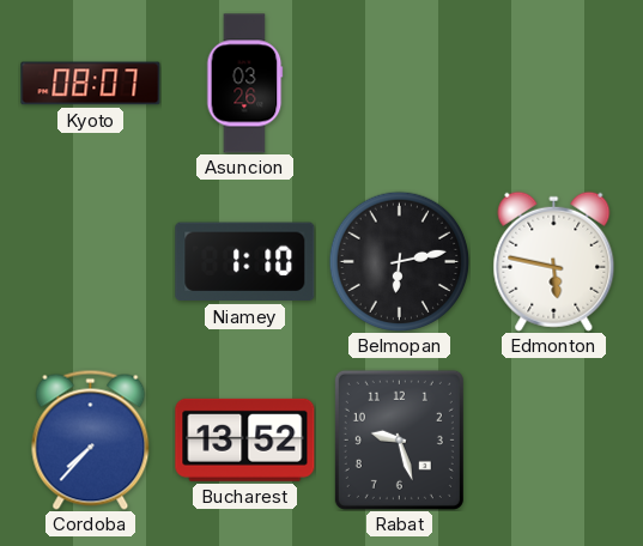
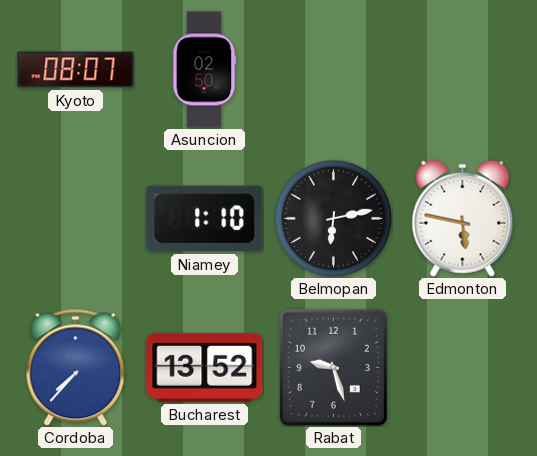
Asuncion: 03:26 -> 02:50
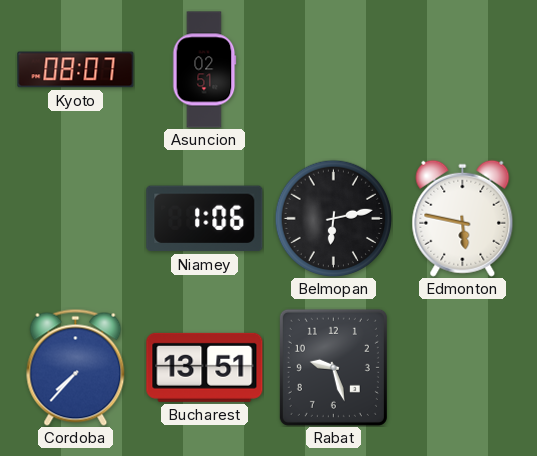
Asuncion: 02:50 -> 02:51
Niamey: 1:10 -> 1:06
Bucharest: 13:52 -> 13:51
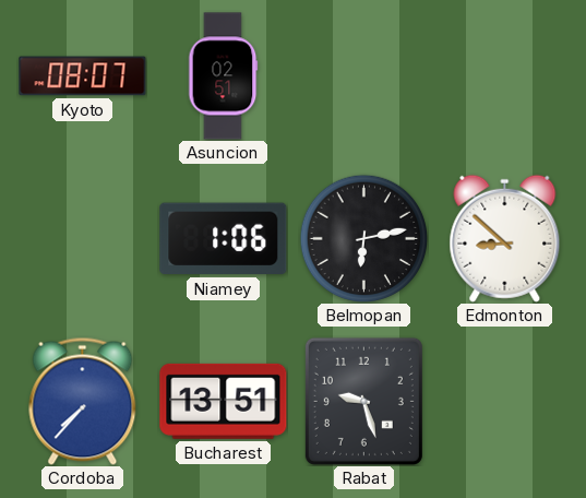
Edmonton: 5:47 -> 8:52
